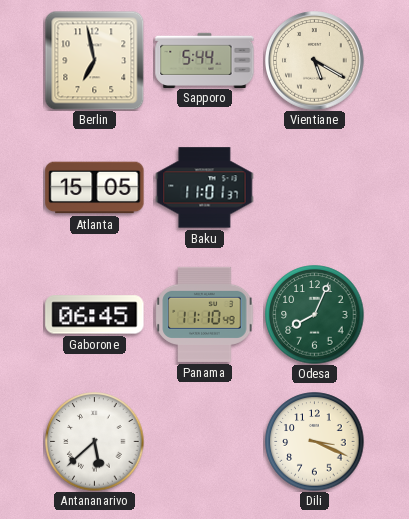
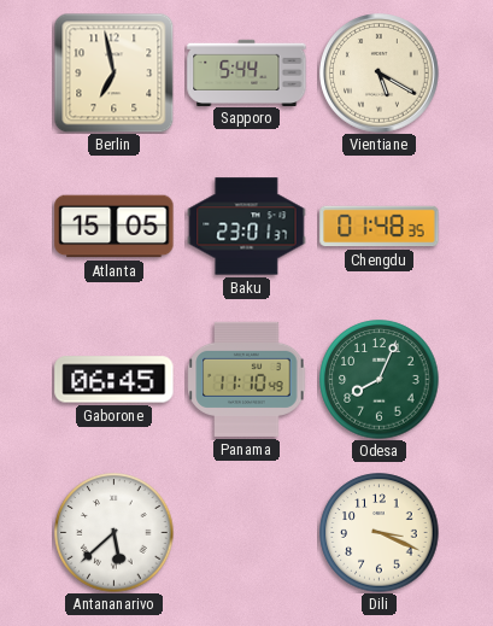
Baku: 11:01 -> 23:01
Chengdu: none -> 01:48
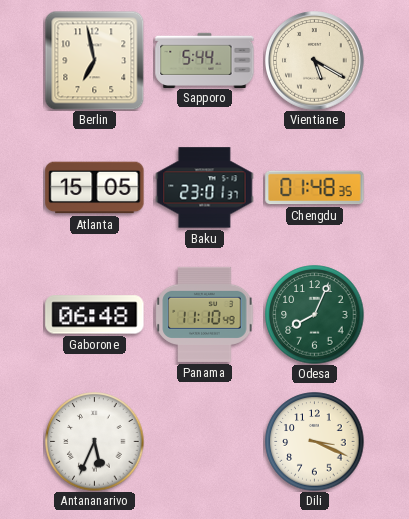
Gaborone: 06:45 -> 06:48
Antananarivo: 5:38 -> 5:34
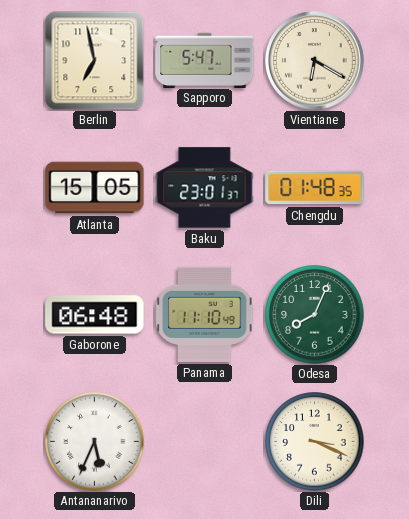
Sapporo: 5:44 -> 5:47
Vientiane: 5:20 -> 6:20
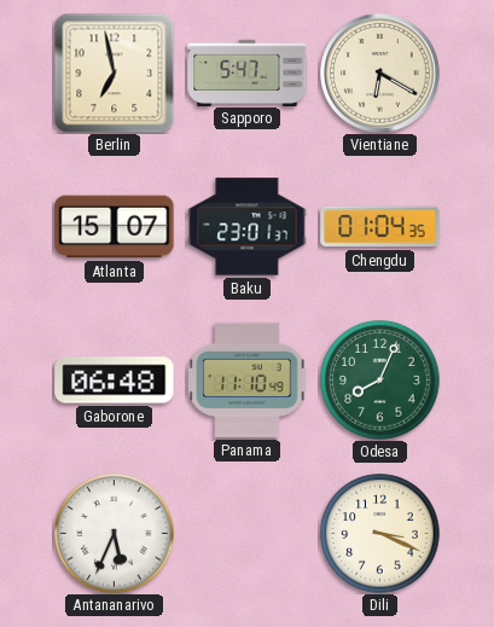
Atlanta: 15:05 -> 15:07
Chengdu: 01:48 -> 01:04
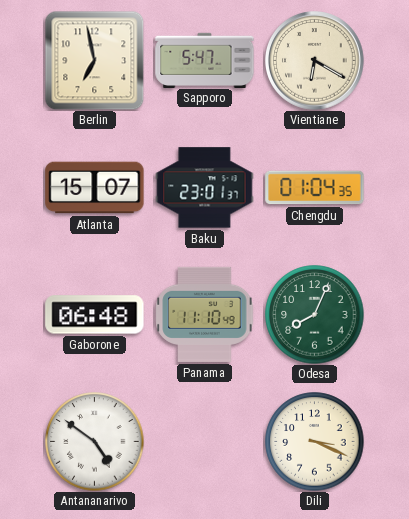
Antananarivo: 5:34 -> 4:51
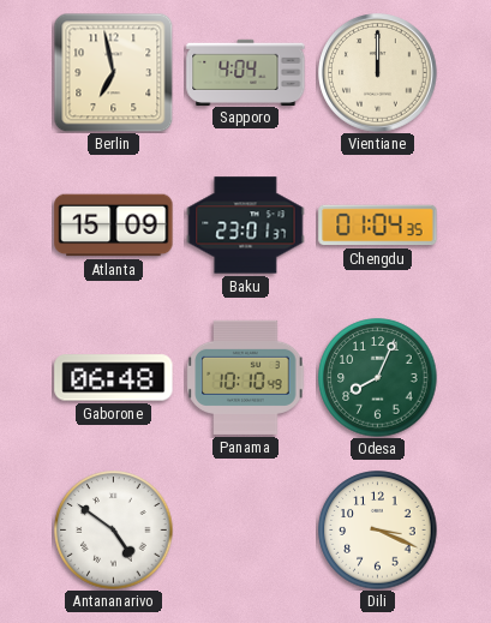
Sapporo: 5:47 -> 4:04
Vientiane: 6:20 -> 12:00
Atlanta: 15:07 -> 15:09
Panama: 11:10 -> 10:10
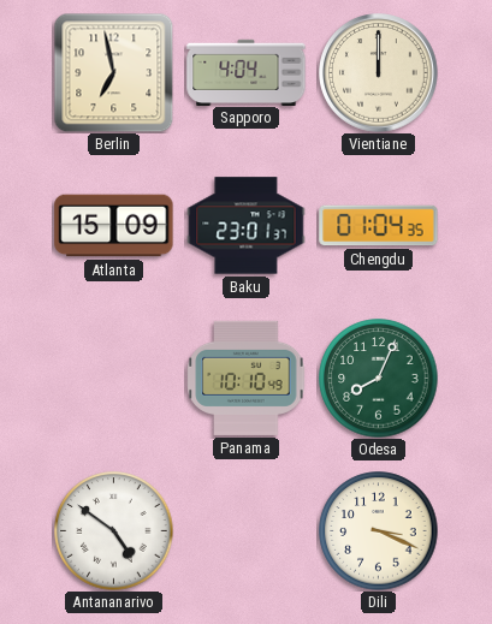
Gaborone: 06:48 -> none
